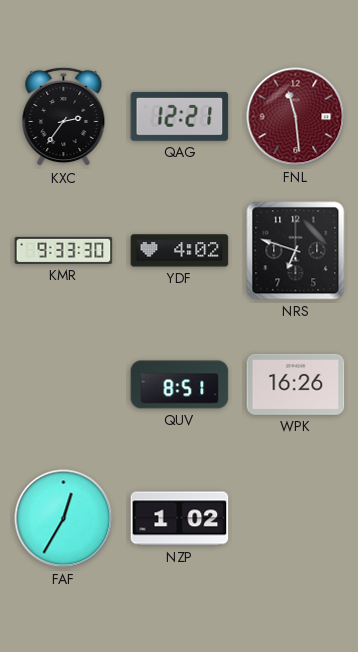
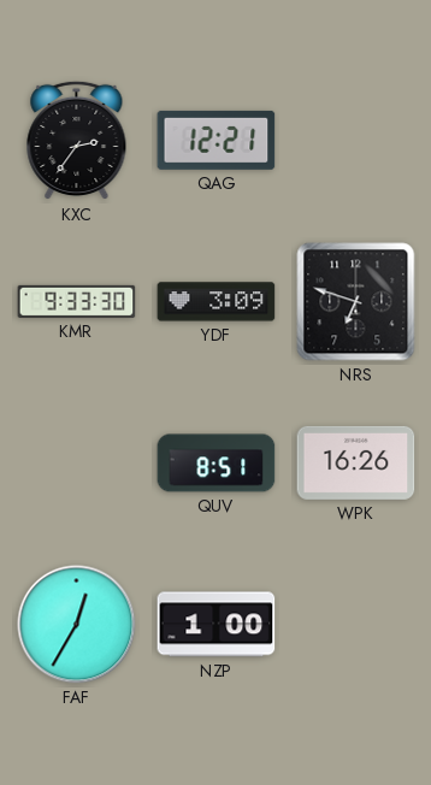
FNL: 11:29 -> none
YDF: 4:02 -> 3:09
NZP: 1:02 -> 1:00
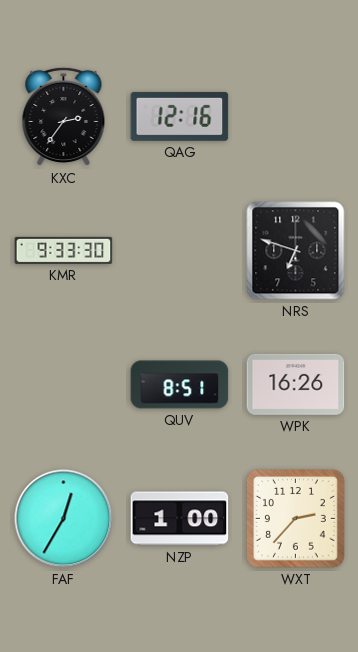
QAG: 12:21 -> 12:16
YDF: 3:09 -> none
WXT: none -> 2:37
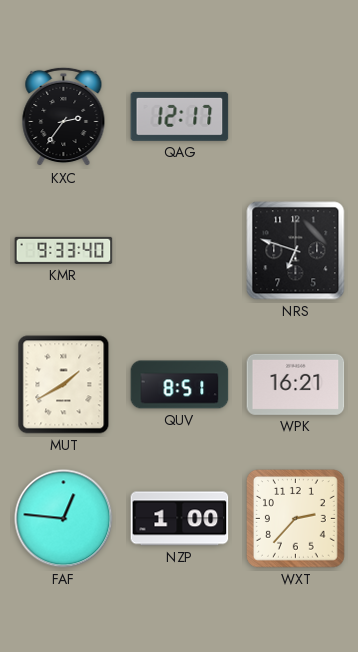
QAG: 12:16 -> 12:17
KMR: 9:33:30 -> 9:33:40
MUT: none -> 1:40
WPK: 16:26 -> 16:21
FAF: 12:35 -> 12:46
